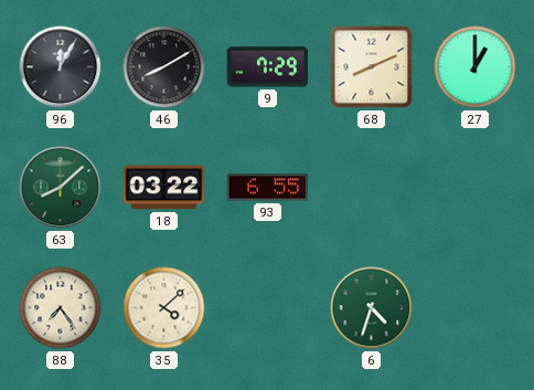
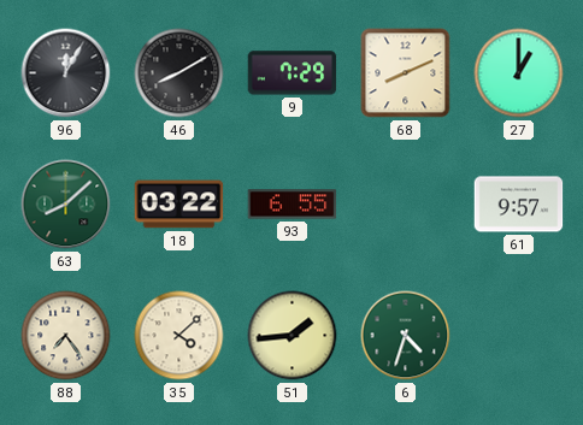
61: none -> 9:57
51: none -> 1:44
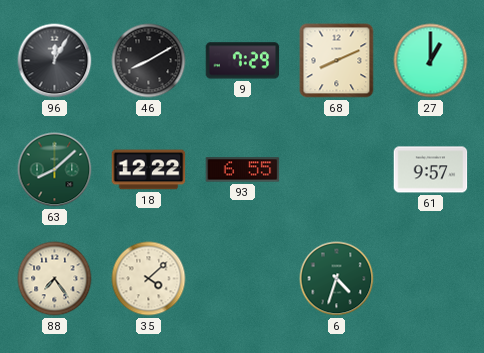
18: 03:22 -> 12:22
51: 1:44 -> none
